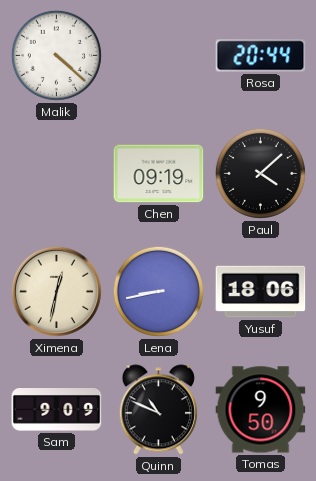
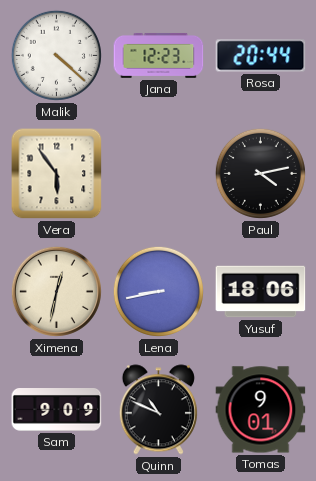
Jana: none -> 12:23
Vera: none -> 5:54
Chen: 09:19 -> none
Paul: 4:08 -> 4:13
Tomas: 9:50 -> 9:01
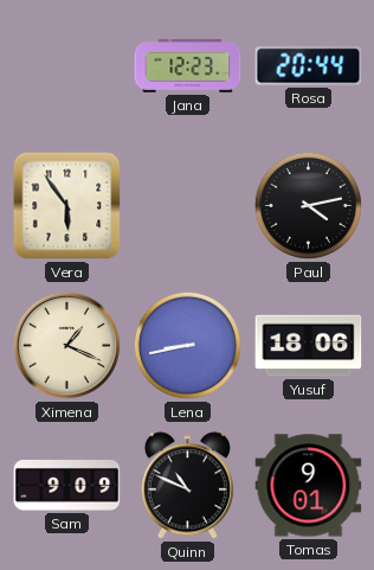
Malik: 4:22 -> none
Ximena: 12:32 -> 1:19
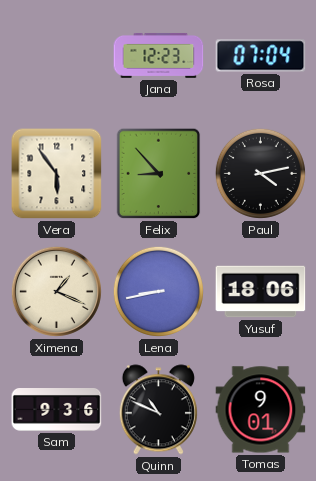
Rosa: 20:44 -> 07:04
Felix: none -> 8:53
Sam: 9:09 -> 9:36
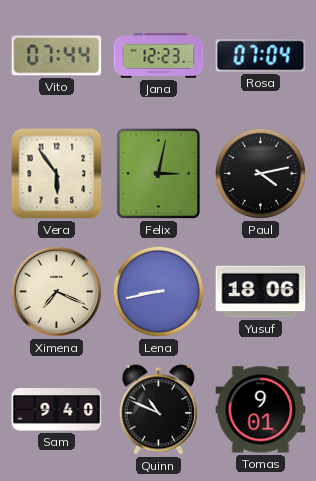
Vito: none -> 07:44
Felix: 8:53 -> 3:02
Ximena: 1:19 -> 7:19
Sam: 9:36 -> 9:40
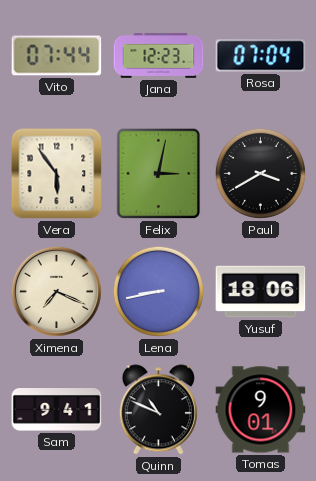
Paul: 4:13 -> 3:40
Sam: 9:40 -> 9:41
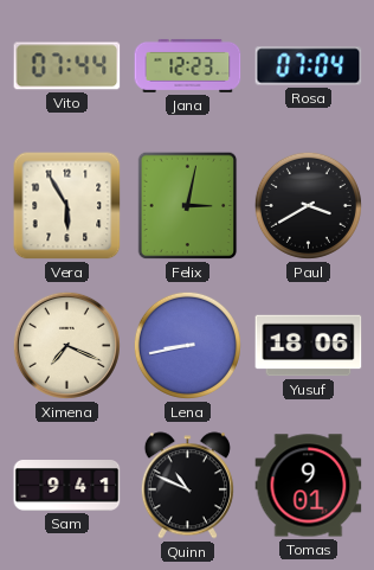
Vera: 5:54 -> 5:55
